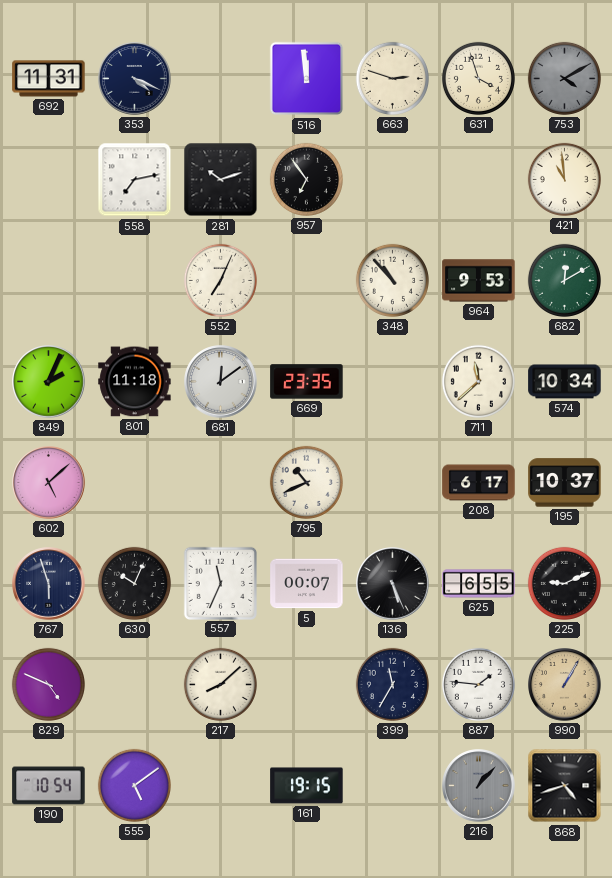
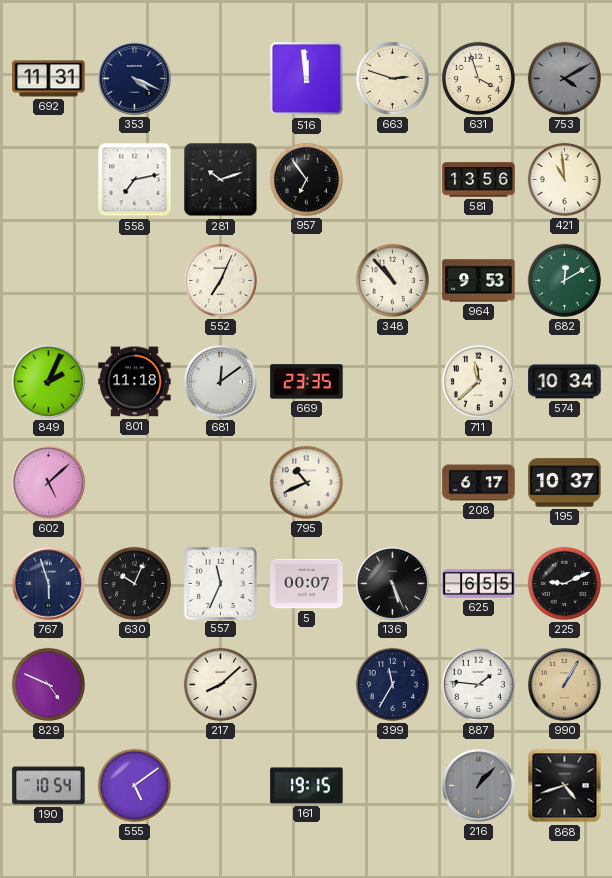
581: none -> 13:56
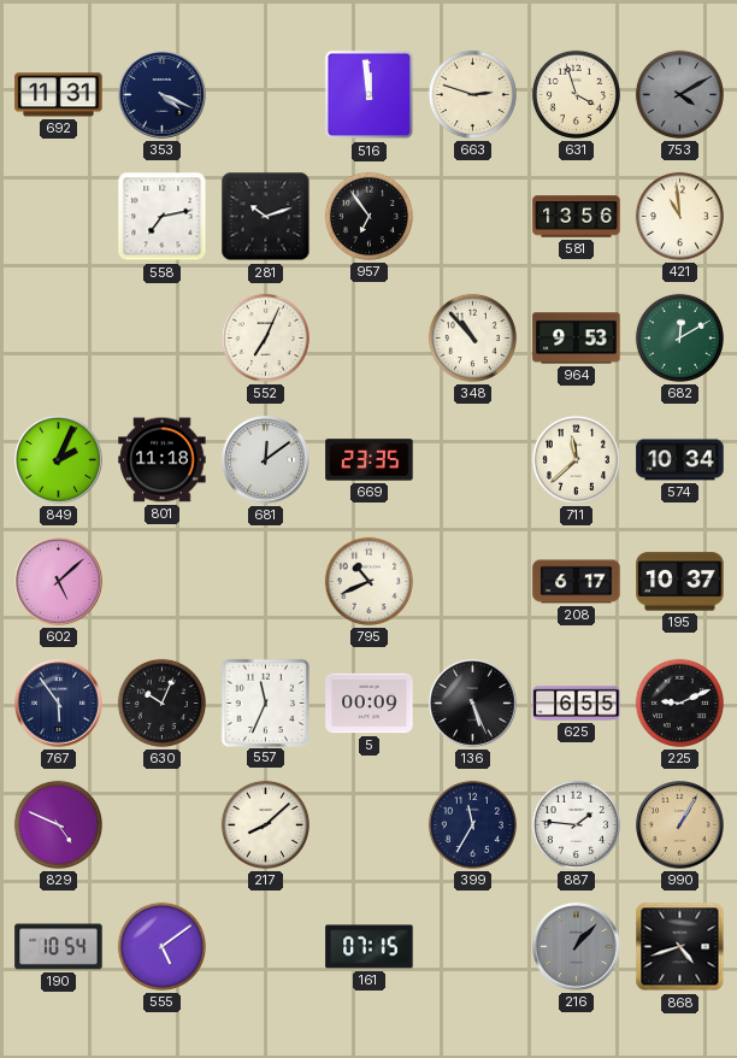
767: 5:57 -> 5:54
5: 00:07 -> 00:09
161: 19:15 -> 07:15
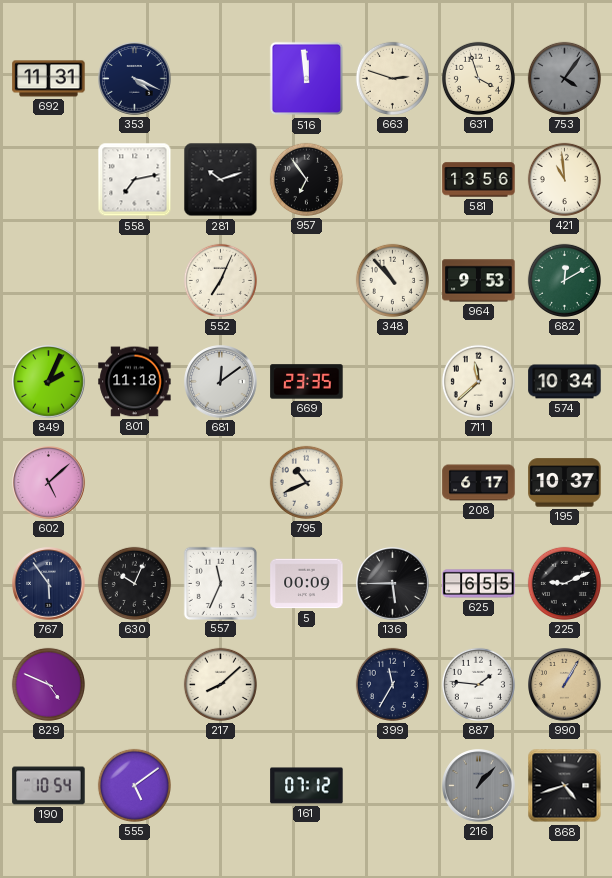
753: 4:10 -> 4:06
136: 5:26 -> 5:45
161: 07:15 -> 07:12
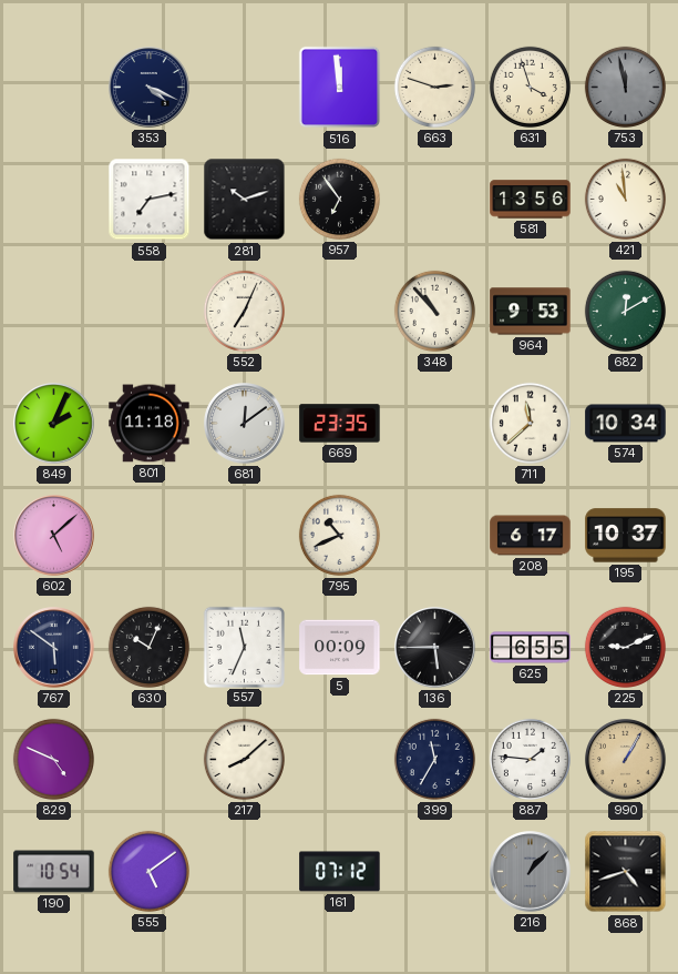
692: 11:31 -> none
753: 4:06 -> 11:58
767: 5:54 -> 5:51
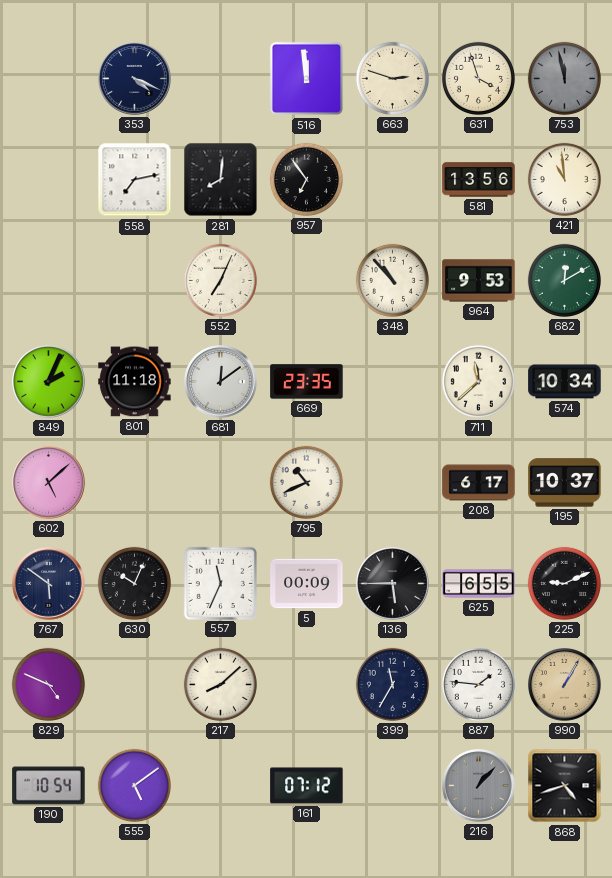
281: 10:12 -> 8:01
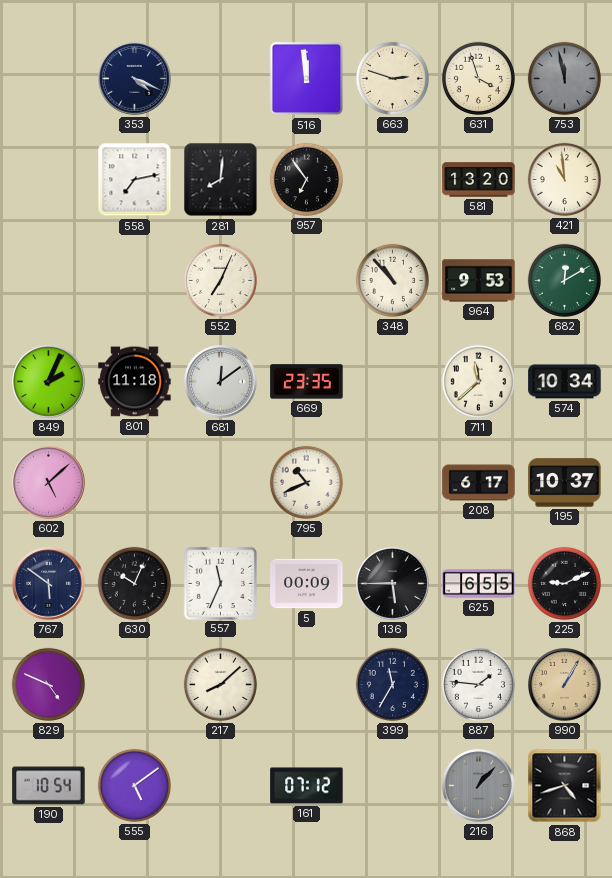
581: 13:56 -> 13:20
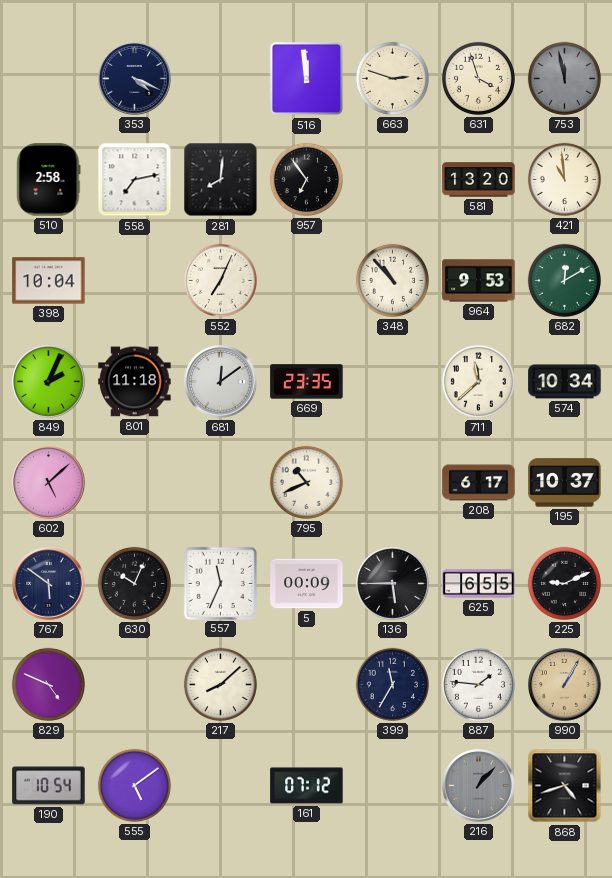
510: none -> 2:58
398: none -> 10:04
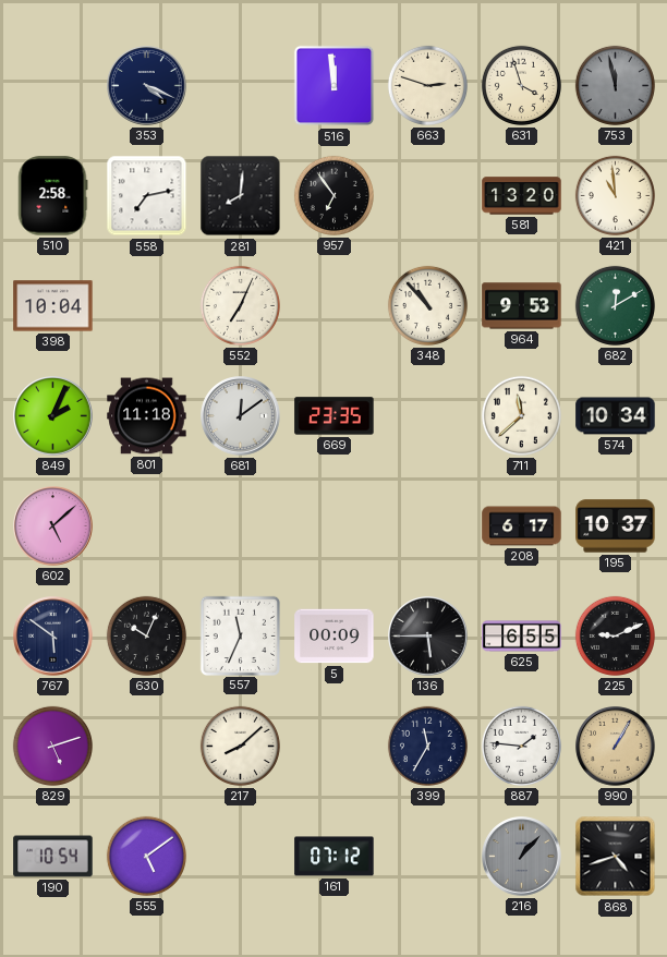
795: 10:41 -> none
829: 4:49 -> 5:12
